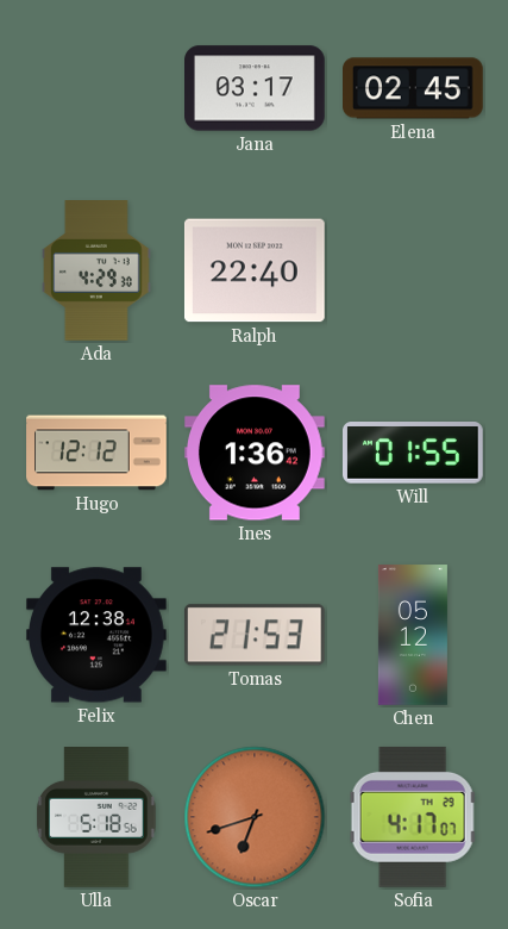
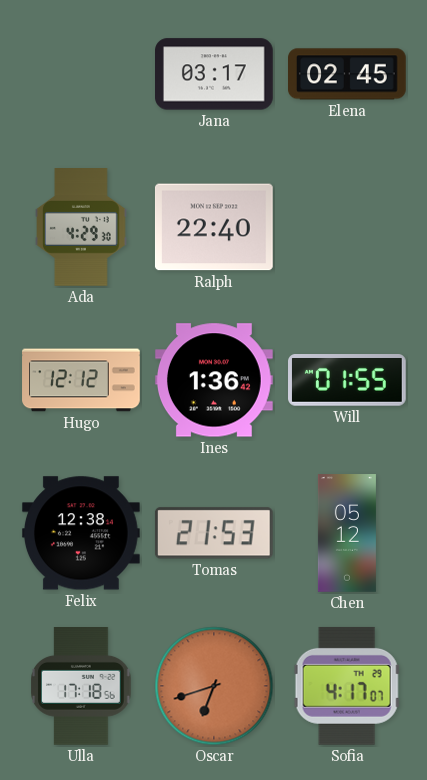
Ulla: 5:18 -> 17:18
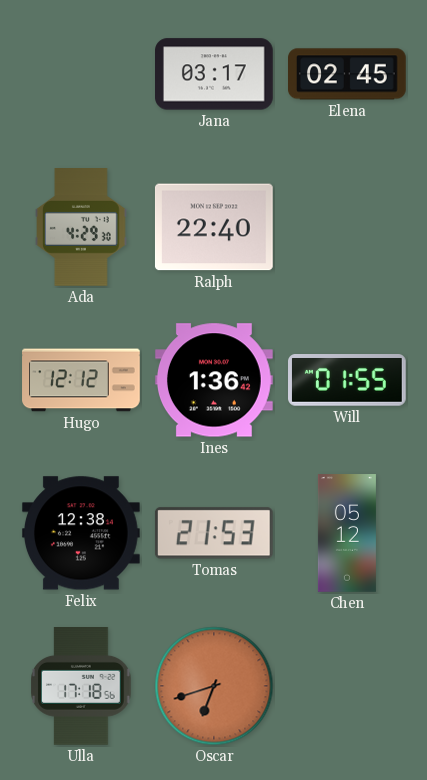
Sofia: 4:17 -> none
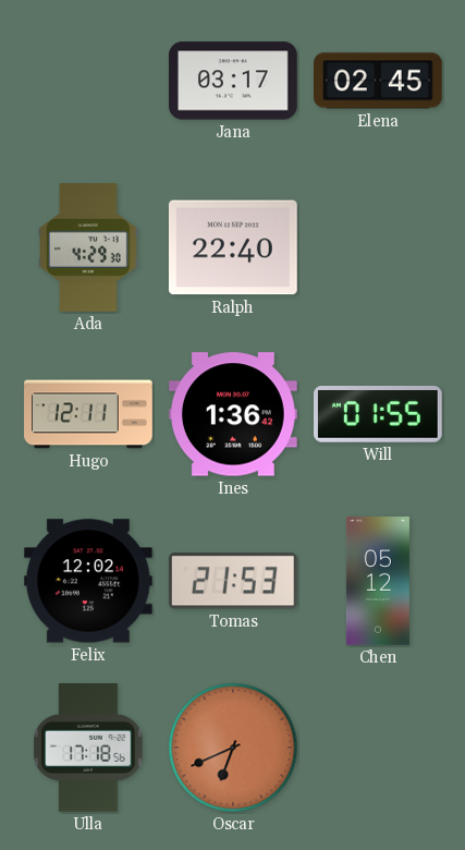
Hugo: 12:12 -> 12:11
Felix: 12:38 -> 12:02
Oscar: 6:42 -> 6:41
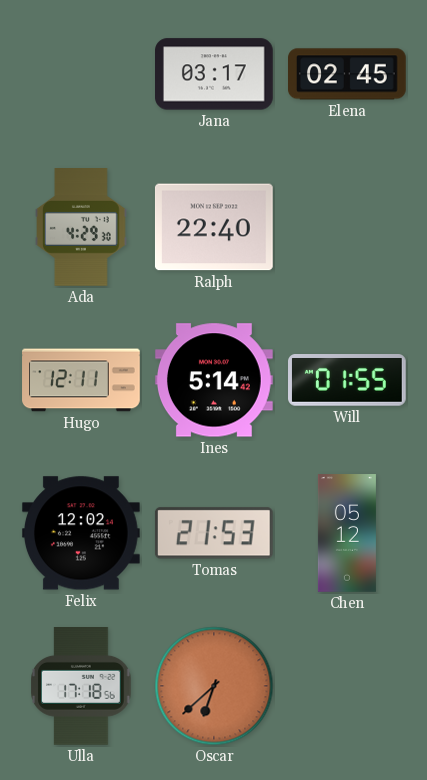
Ines: 1:36 -> 5:14
Oscar: 6:41 -> 6:38
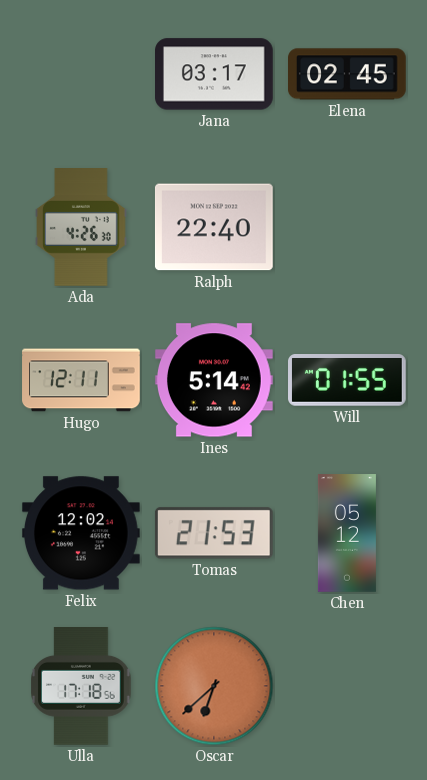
Ada: 4:29 -> 4:26
